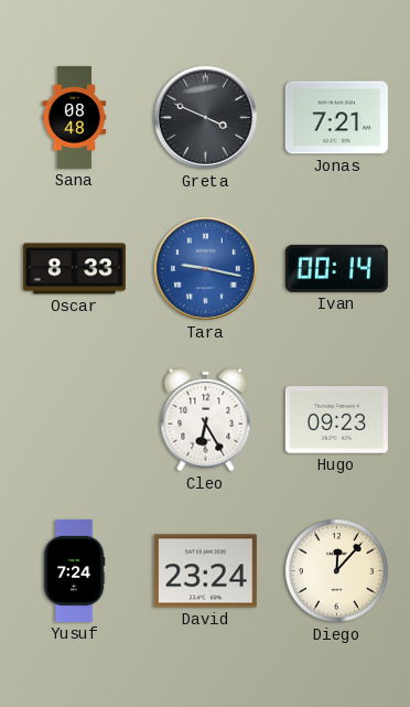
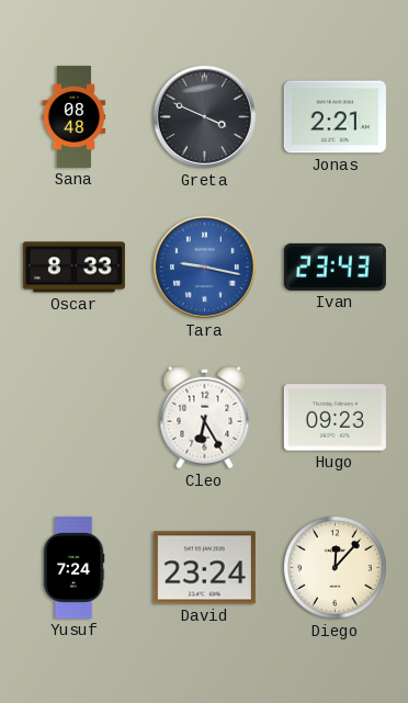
Jonas: 7:21 -> 2:21
Ivan: 00:14 -> 23:43
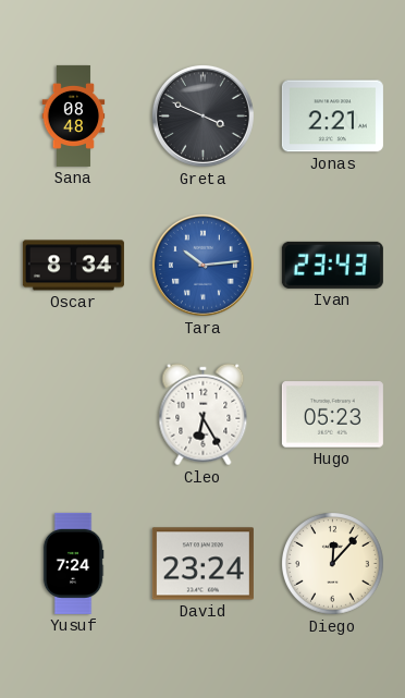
Oscar: 8:33 -> 8:34
Tara: 9:17 -> 10:14
Hugo: 09:23 -> 05:23
